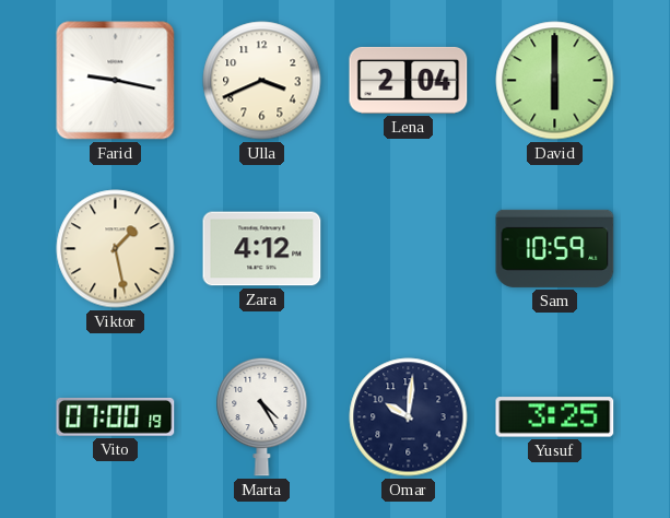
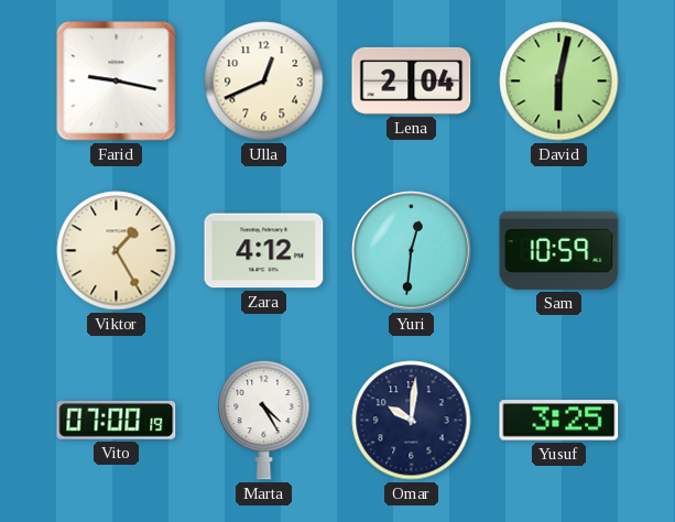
Ulla: 3:41 -> 12:41
David: 6:00 -> 6:02
Viktor: 1:28 -> 1:25
Yuri: none -> 12:31
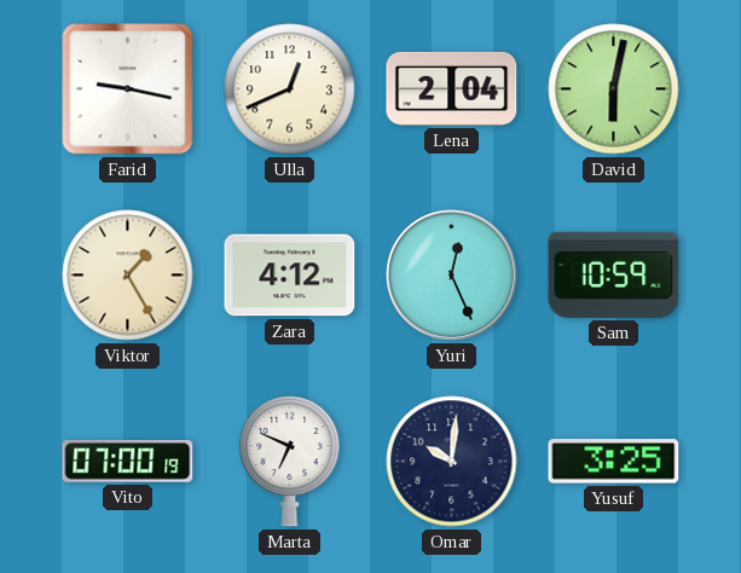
Yuri: 12:31 -> 12:26
Marta: 4:25 -> 6:49
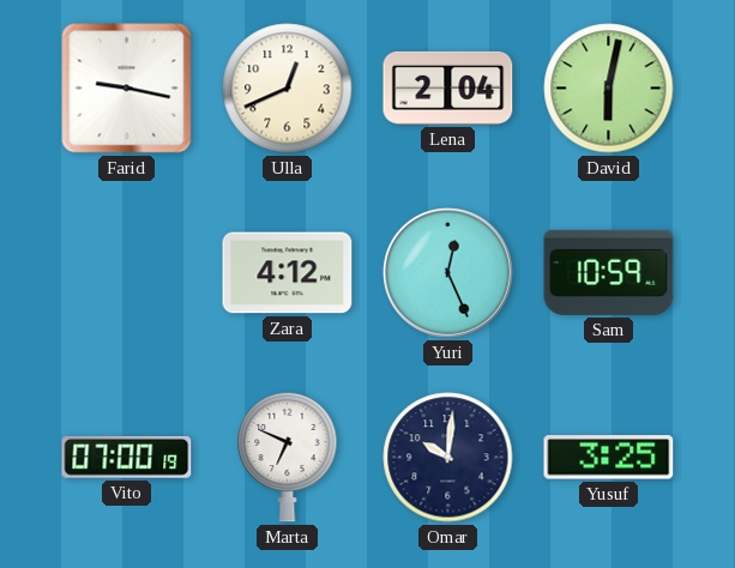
Viktor: 1:25 -> none
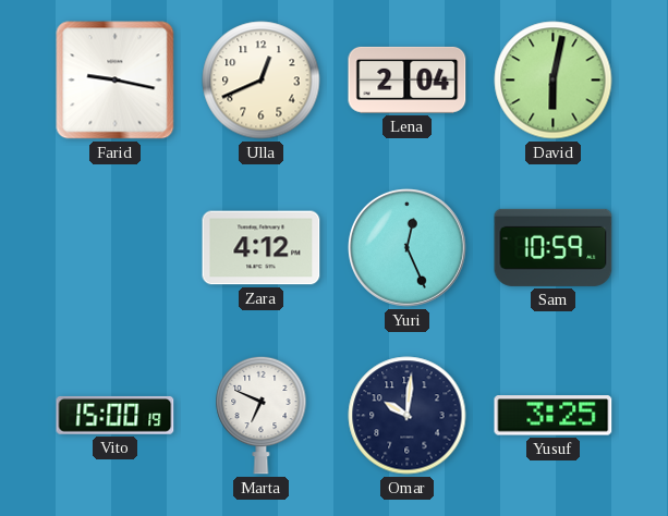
Vito: 07:00 -> 15:00
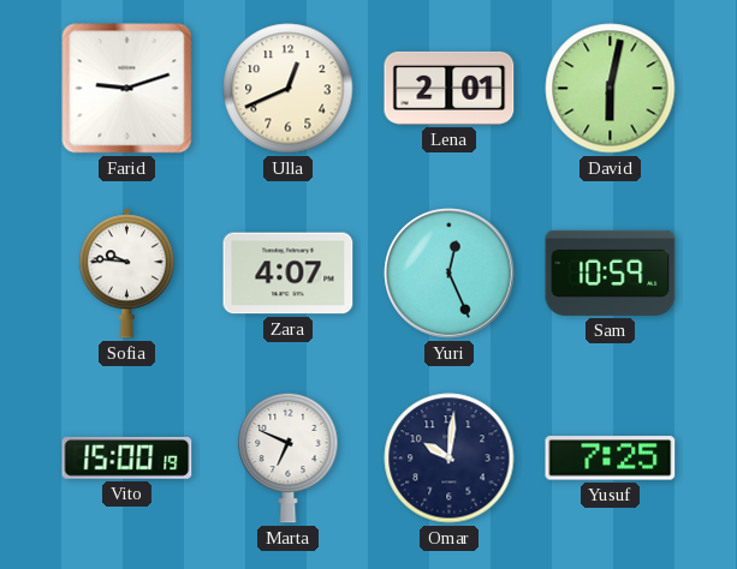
Farid: 9:17 -> 9:12
Lena: 2:04 -> 2:01
Sofia: none -> 9:46
Zara: 4:12 -> 4:07
Yusuf: 3:25 -> 7:25
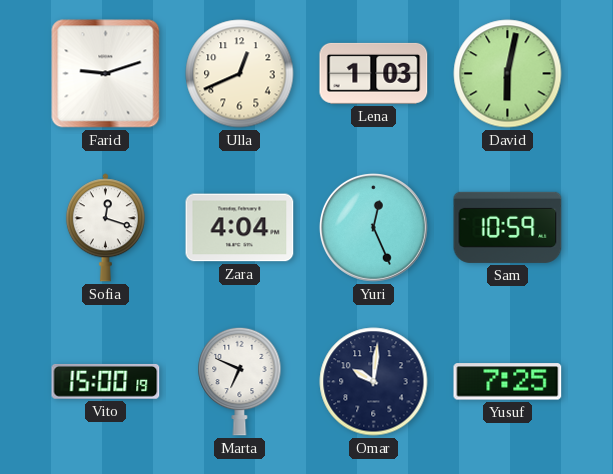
Lena: 2:01 -> 1:03
Sofia: 9:46 -> 12:18
Zara: 4:07 -> 4:04
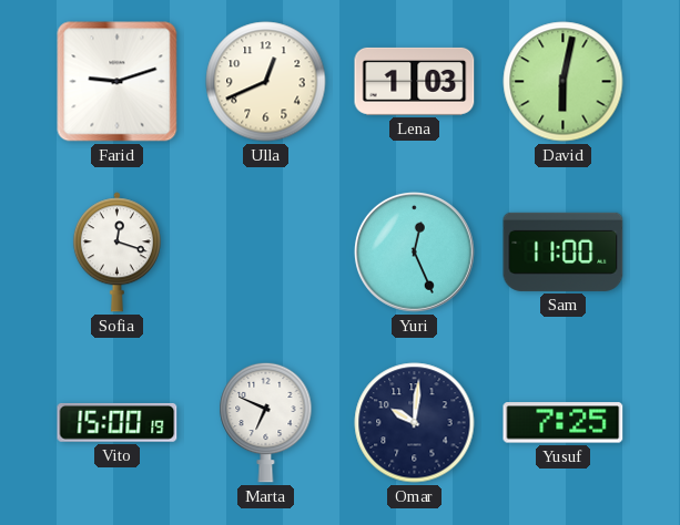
Zara: 4:04 -> none
Sam: 10:59 -> 11:00
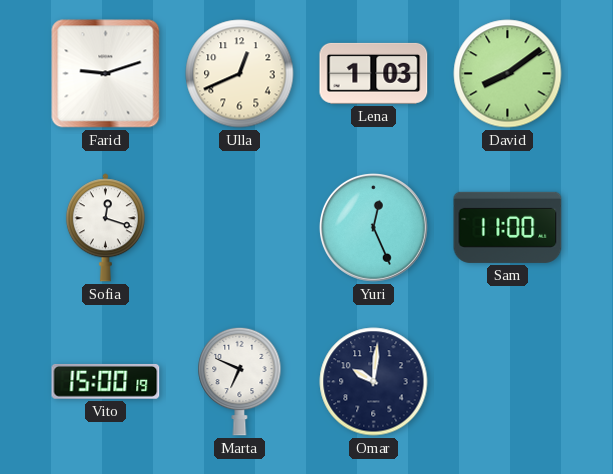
David: 6:02 -> 8:09
Yusuf: 7:25 -> none
